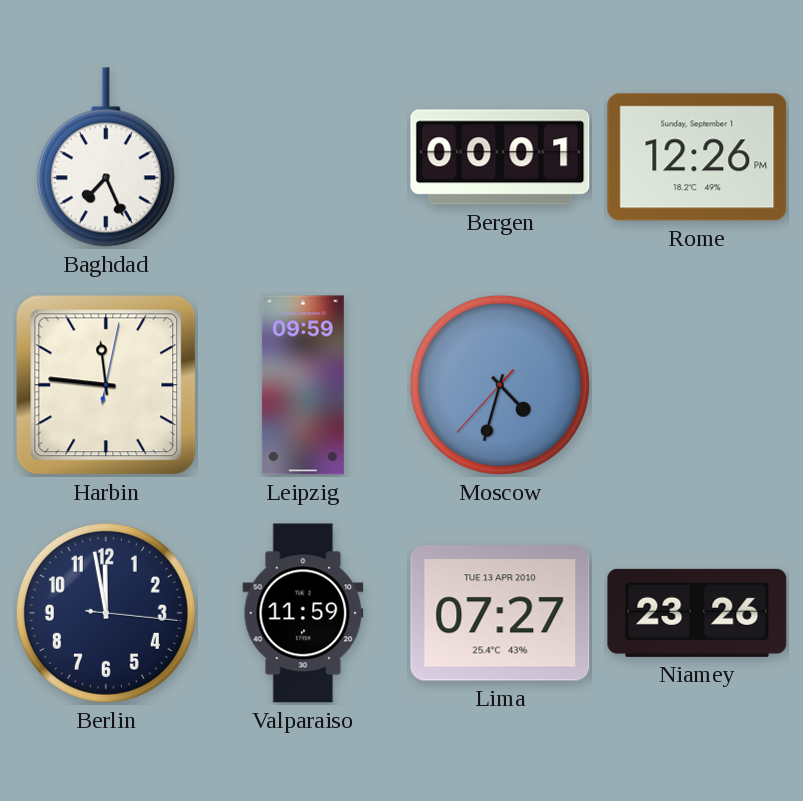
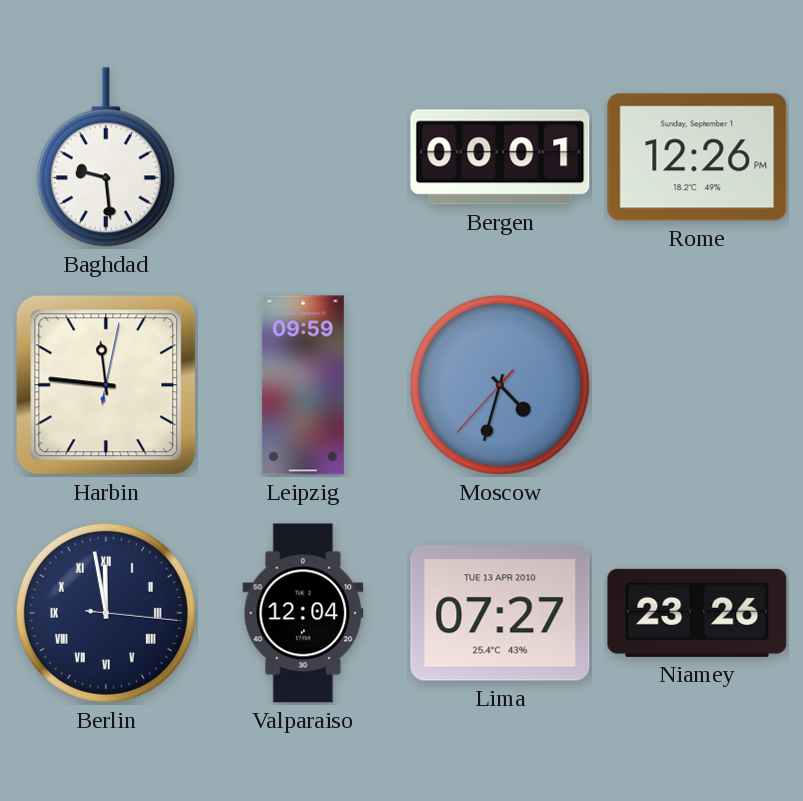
Baghdad: 7:26 -> 9:29
Berlin numerals: Arabic -> Roman
Valparaiso: 11:59 -> 12:04
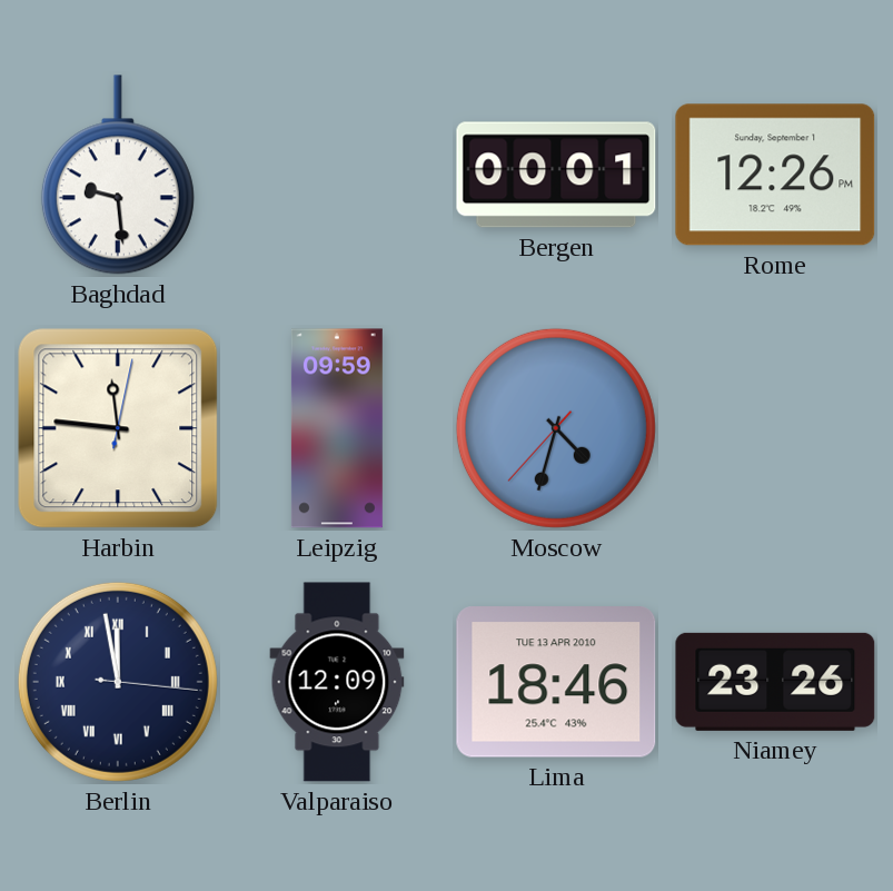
Valparaiso: 12:04 -> 12:09
Lima: 07:27 -> 18:46
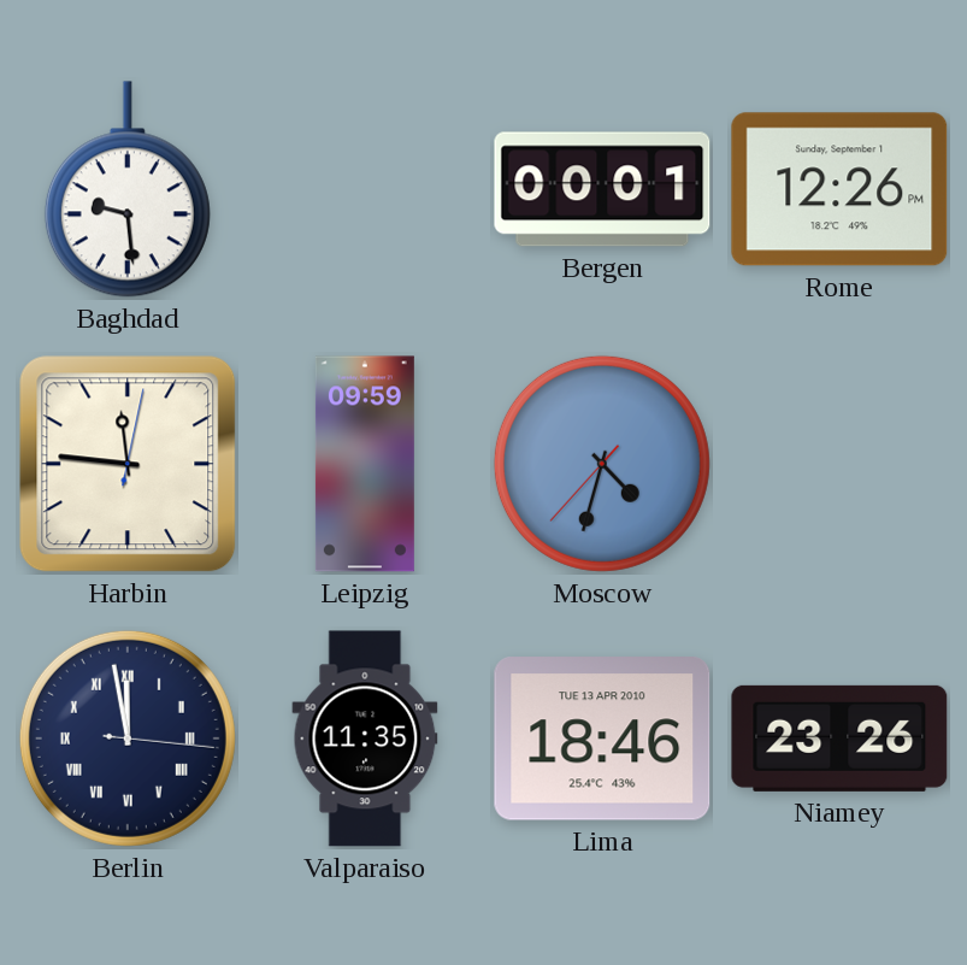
Valparaiso: 12:09 -> 11:35
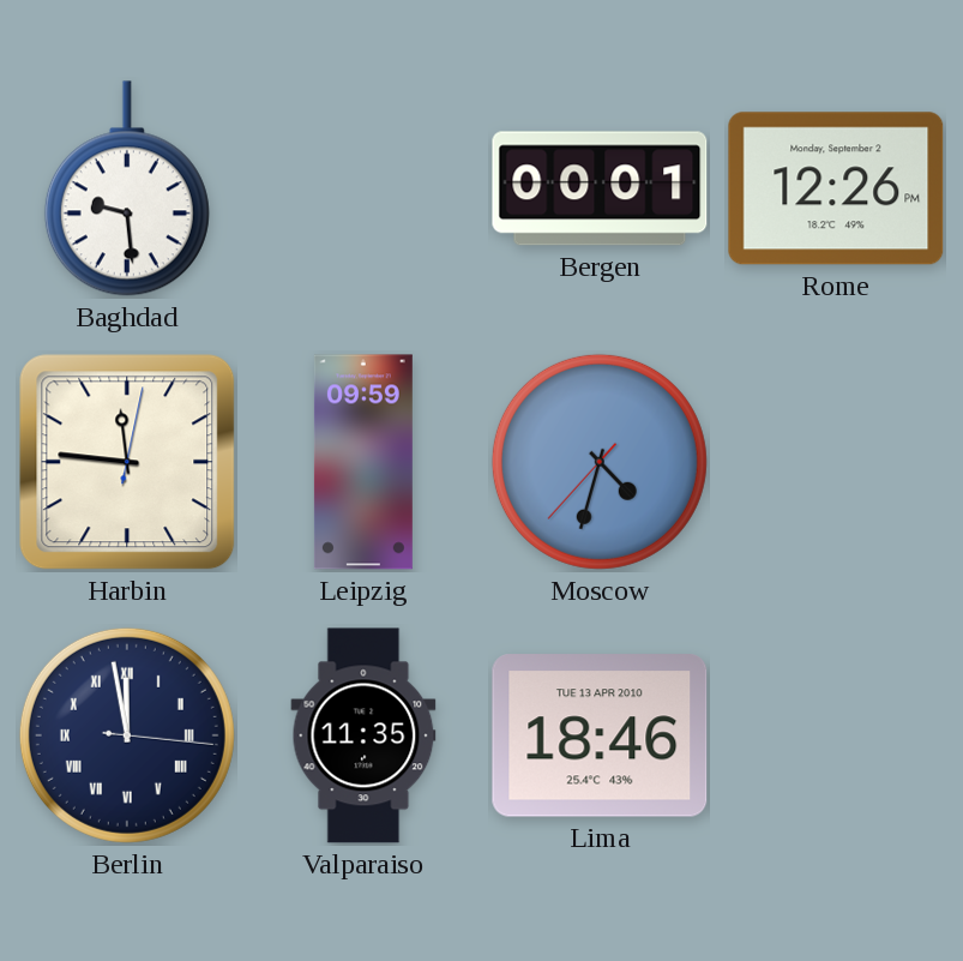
Rome date: Sunday, September 1 -> Monday, September 2
Niamey: 23:26 -> none
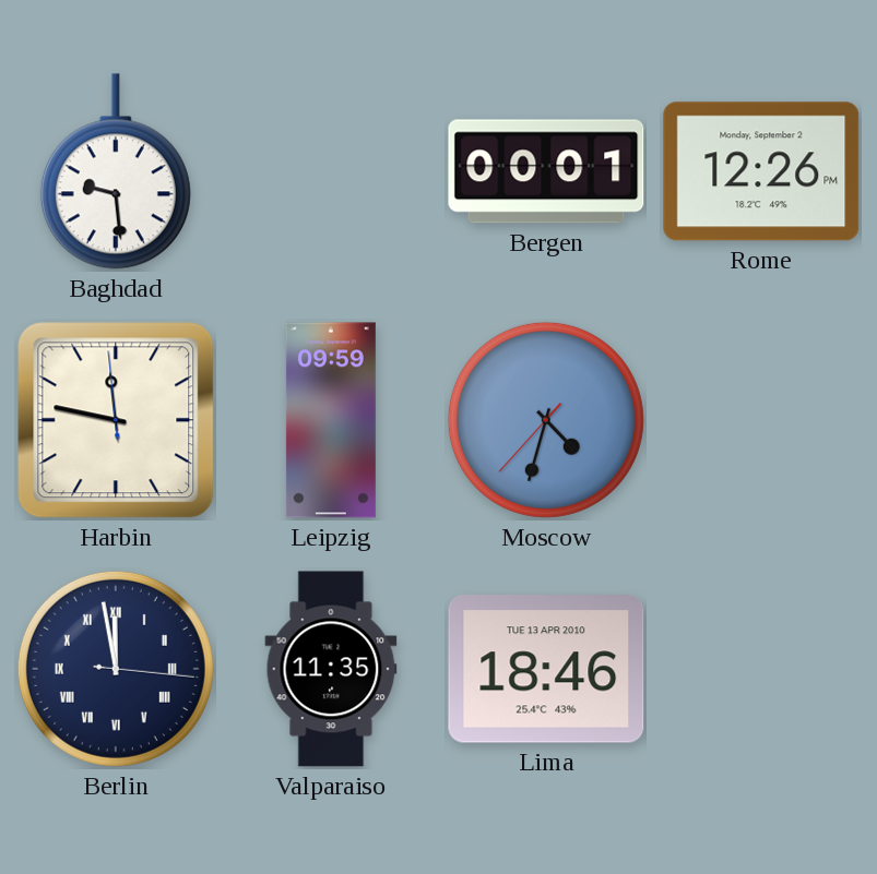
Harbin: 11:46:02 -> 11:46:59
